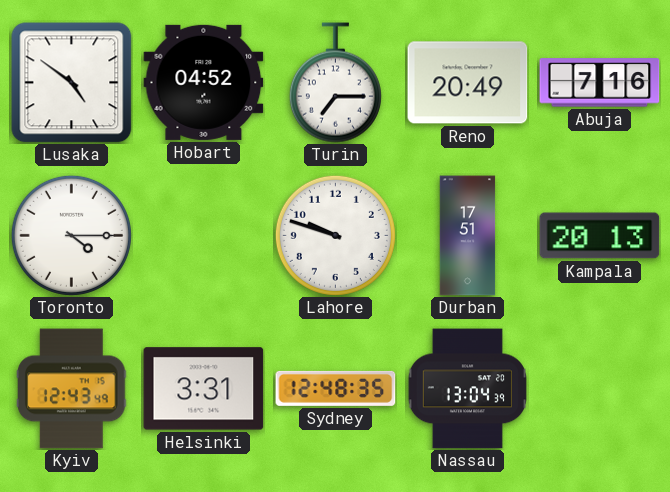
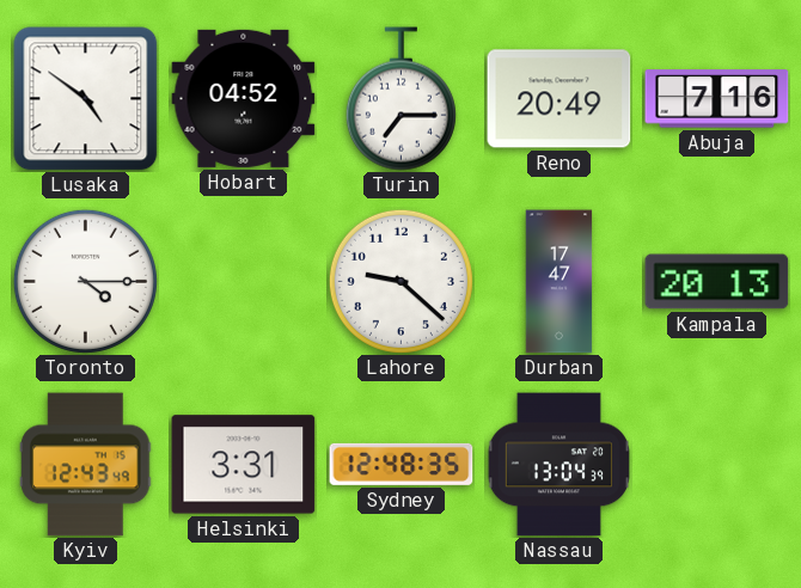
Lahore: 9:48 -> 9:22
Durban: 17:51 -> 17:47
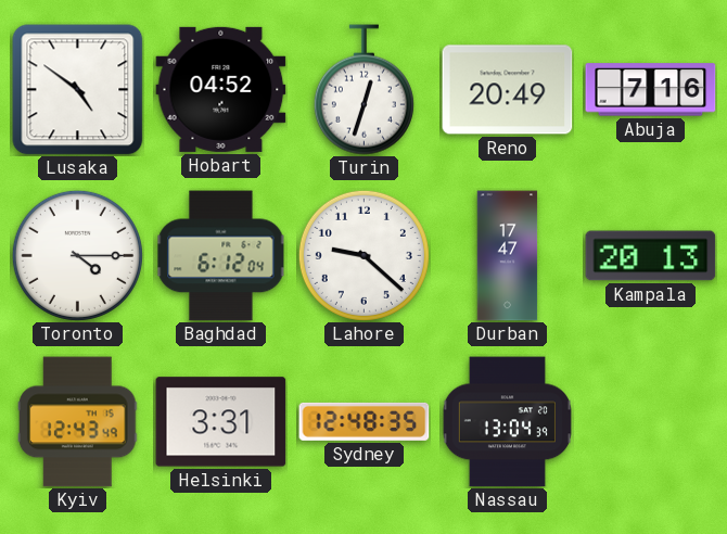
Turin: 7:15 -> 12:33
Baghdad: none -> 6:12
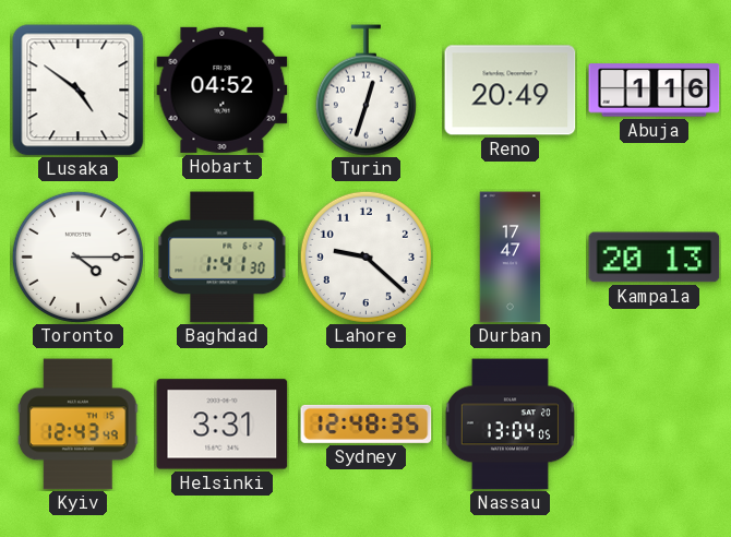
Abuja: 7:16 -> 1:16
Baghdad: 6:12 -> 1:41
Nassau: 13:04:39 -> 13:04:05
